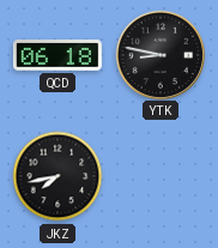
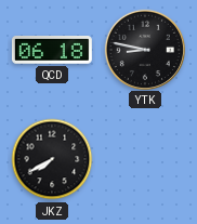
JKZ: 7:43 -> 7:40
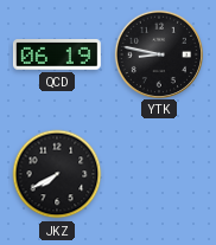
QCD: 06:18 -> 06:19
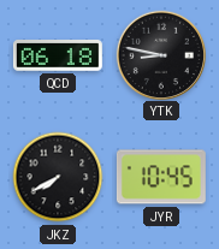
QCD: 06:19 -> 06:18
JYR: none -> 10:45
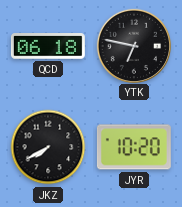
YTK: 8:47 -> 6:47
JYR: 10:45 -> 10:20
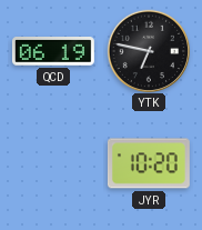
QCD: 06:18 -> 06:19
JKZ: 7:40 -> none
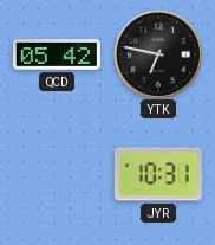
QCD: 06:19 -> 05:42
JYR: 10:20 -> 10:31
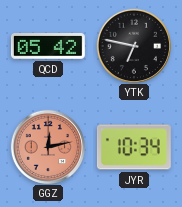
GGZ: none -> 12:13
JYR: 10:31 -> 10:34
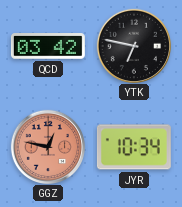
QCD: 05:42 -> 03:42
GGZ: 12:13 -> 12:47
